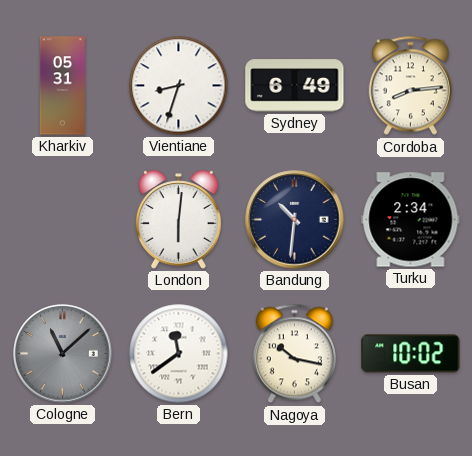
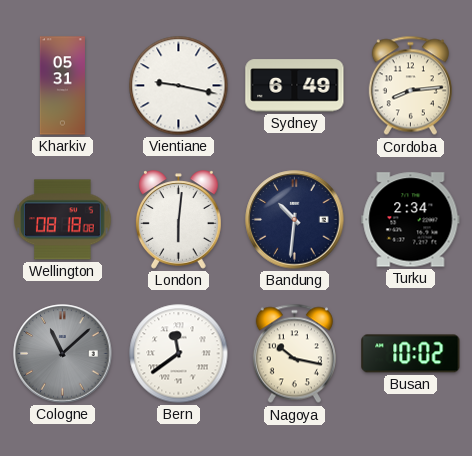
Vientiane: 8:33 -> 9:17
Wellington: none -> 08:18
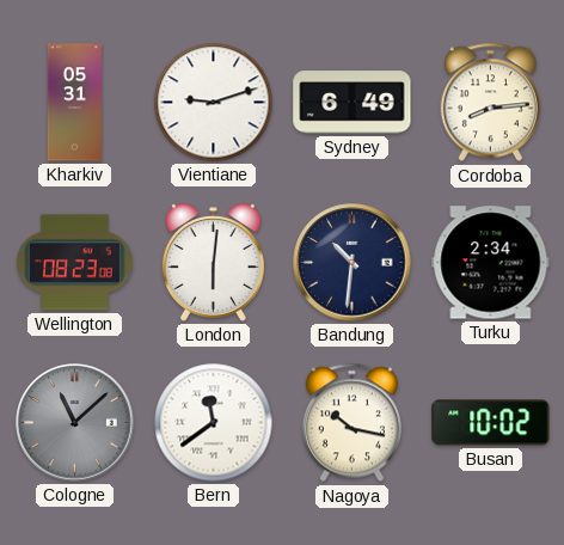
Vientiane: 9:17 -> 9:12
Wellington: 08:18 -> 08:23
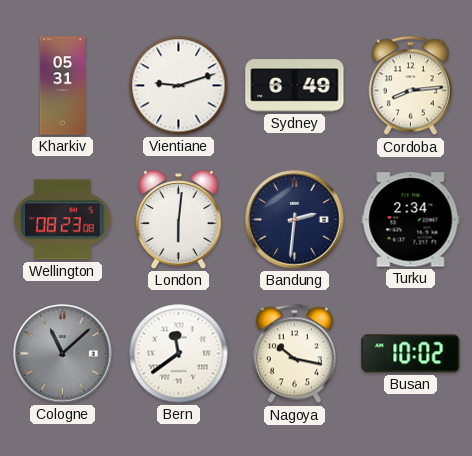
Bandung: 10:31 -> 2:31
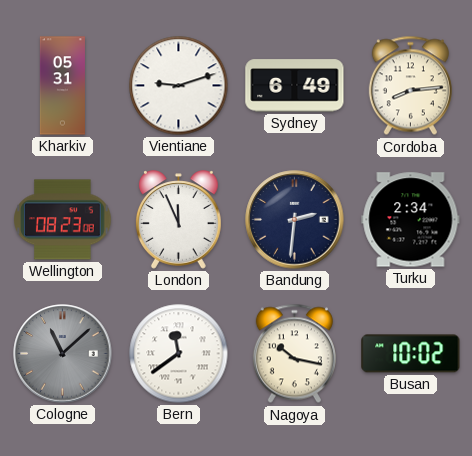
London: 6:01 -> 11:56
